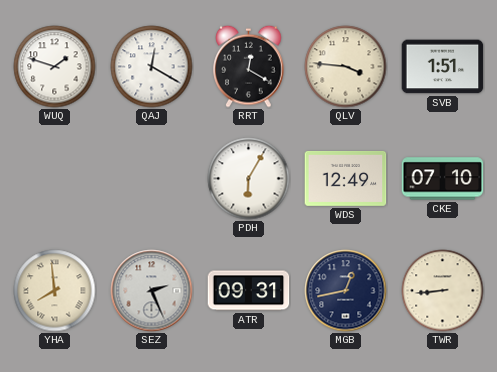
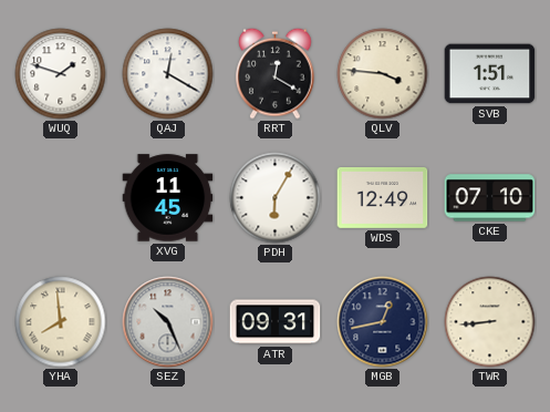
XVG: none -> 11:45
SEZ: 2:26 -> 10:26
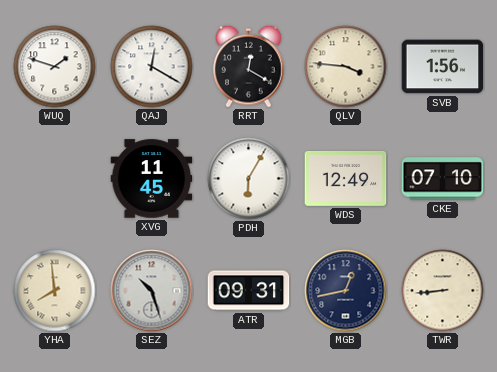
SVB: 1:51 -> 1:56
SEZ: 10:26 -> 10:27
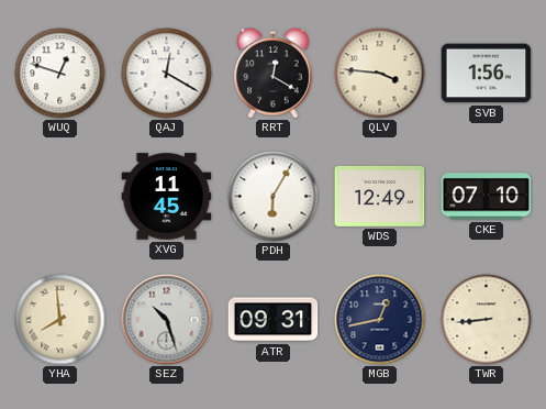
WUQ: 1:48 -> 12:48
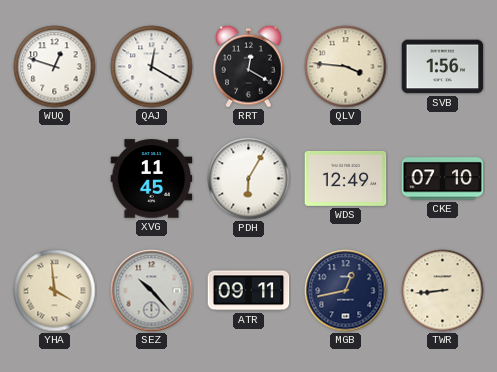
YHA: 7:59 -> 3:59
SEZ: 10:27 -> 10:23
ATR: 09:31 -> 09:11
